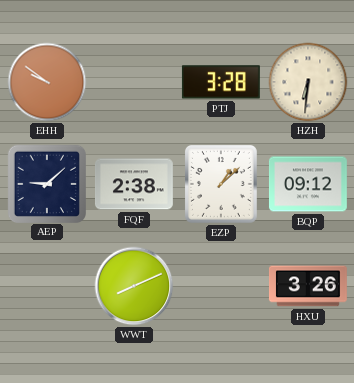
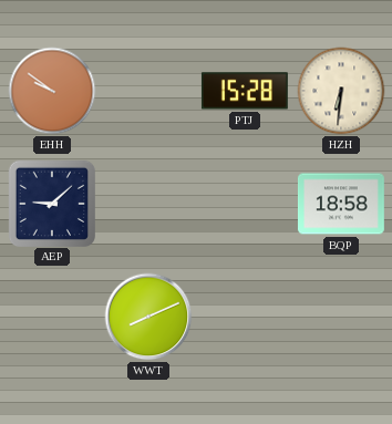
PTJ: 3:28 -> 15:28
FQF: 2:38 -> none
EZP: 1:08 -> none
BQP: 09:12 -> 18:58
HXU: 3:26 -> none
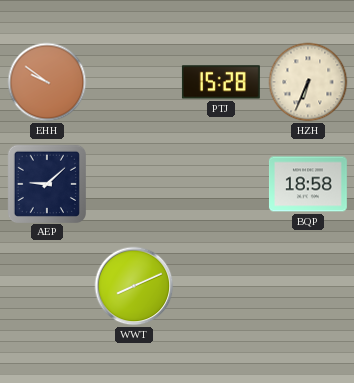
HZH: 6:31 -> 6:34
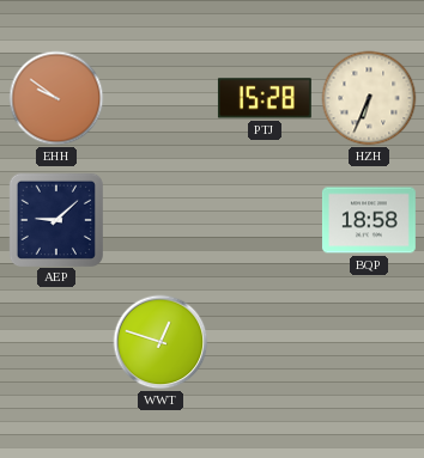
WWT: 8:11 -> 12:48
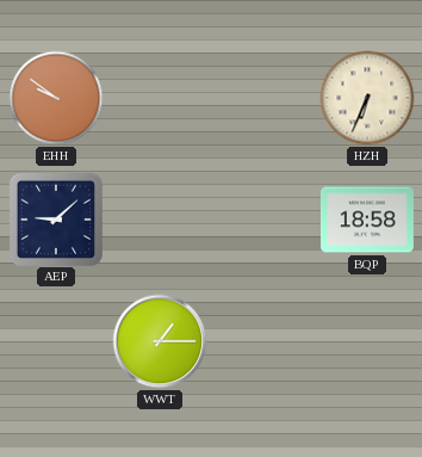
PTJ: 15:28 -> none
WWT: 12:48 -> 1:15
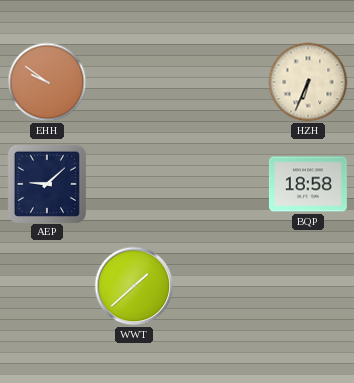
WWT: 1:15 -> 1:38
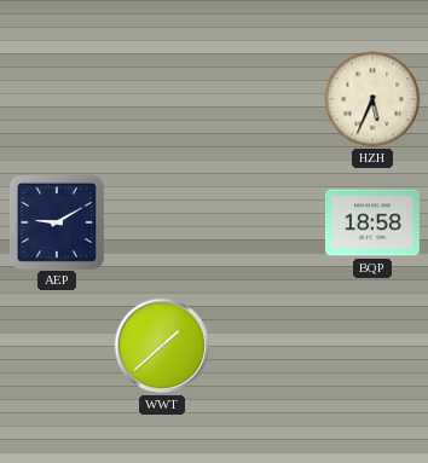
EHH: 9:51 -> none
HZH: 6:34 -> 5:34
AEP: 9:08 -> 9:10
